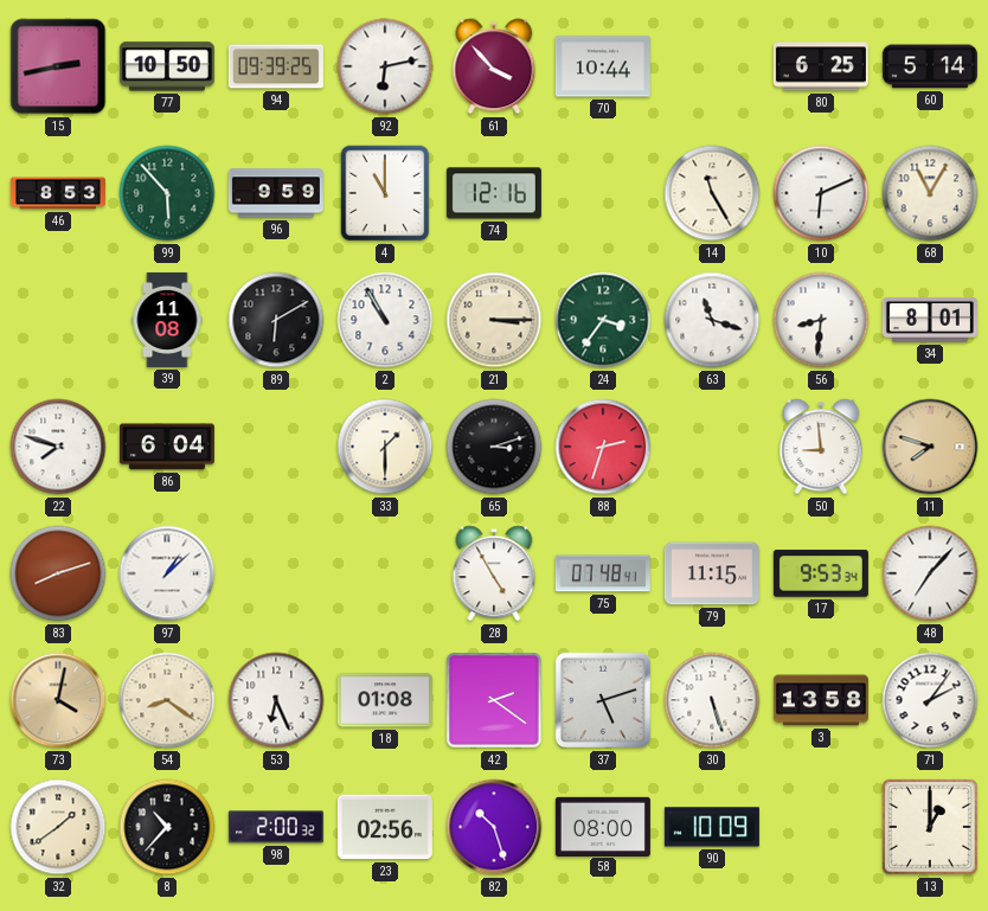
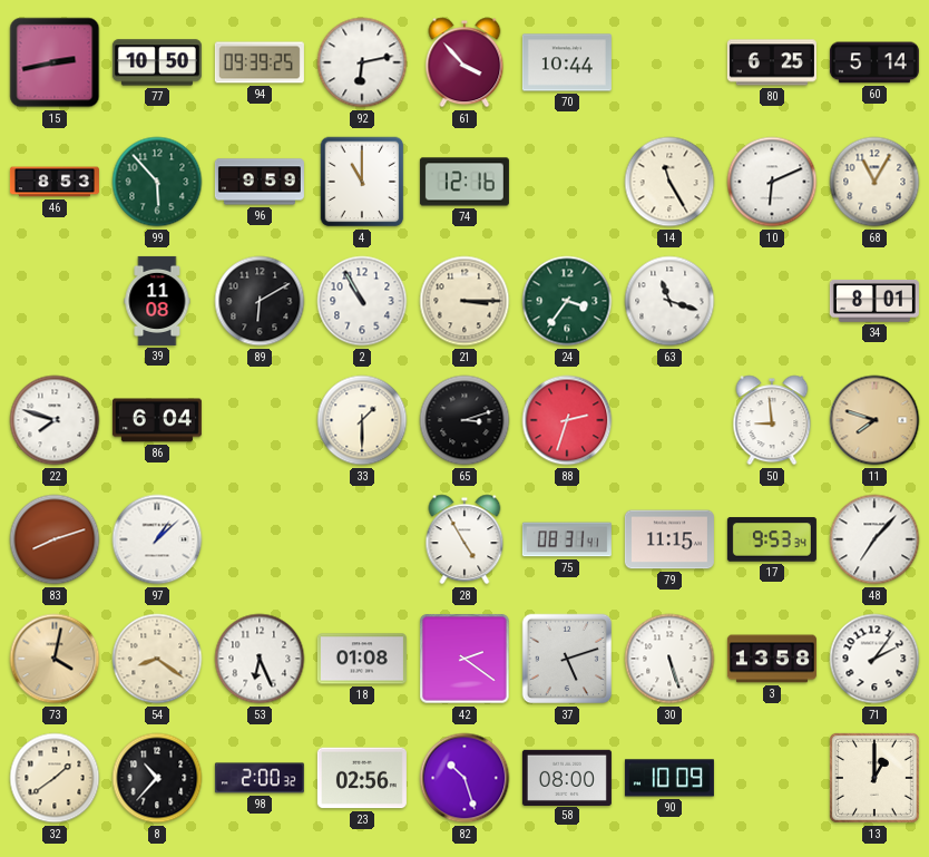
56: 8:31 -> none
75: 07:48 -> 08:31
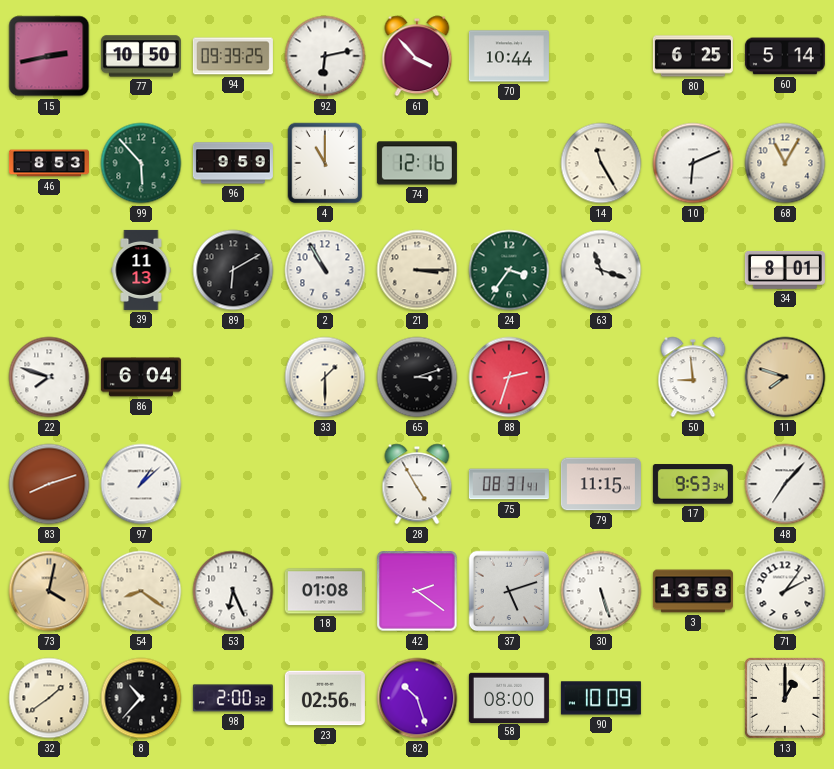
39: 11:08 -> 11:13
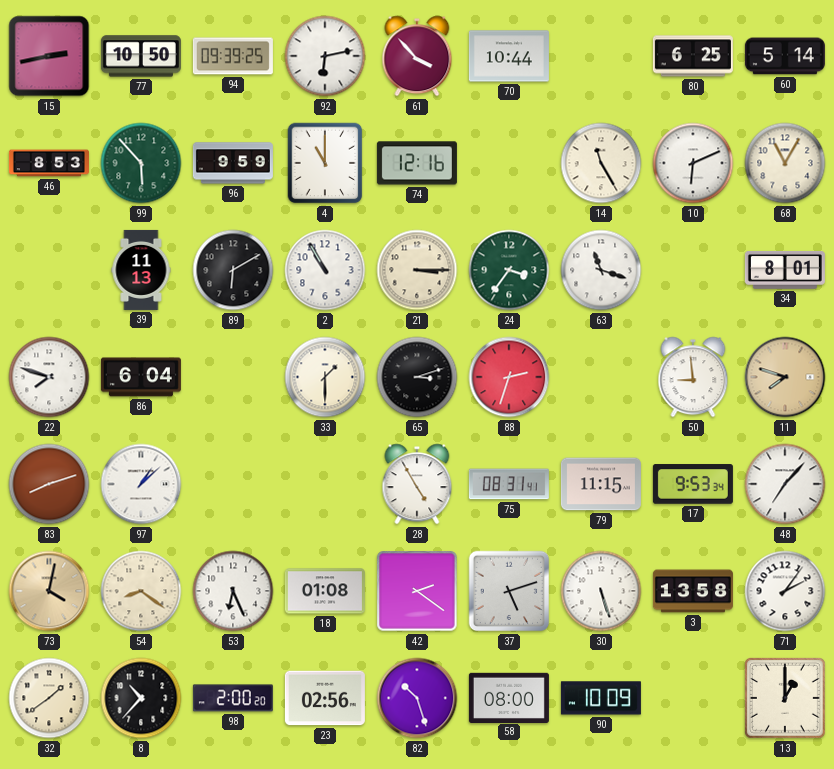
98: 2:00:32 -> 2:00:20
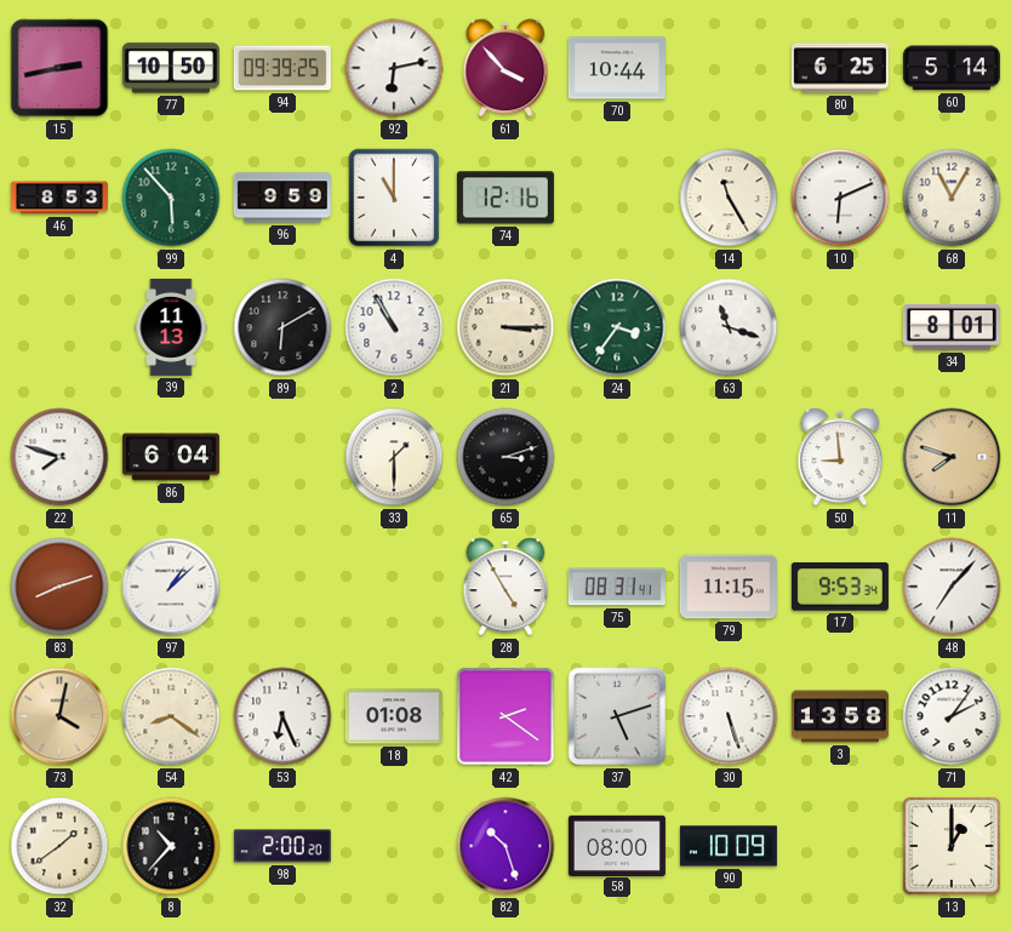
88: 2:33 -> none
23: 02:56 -> none
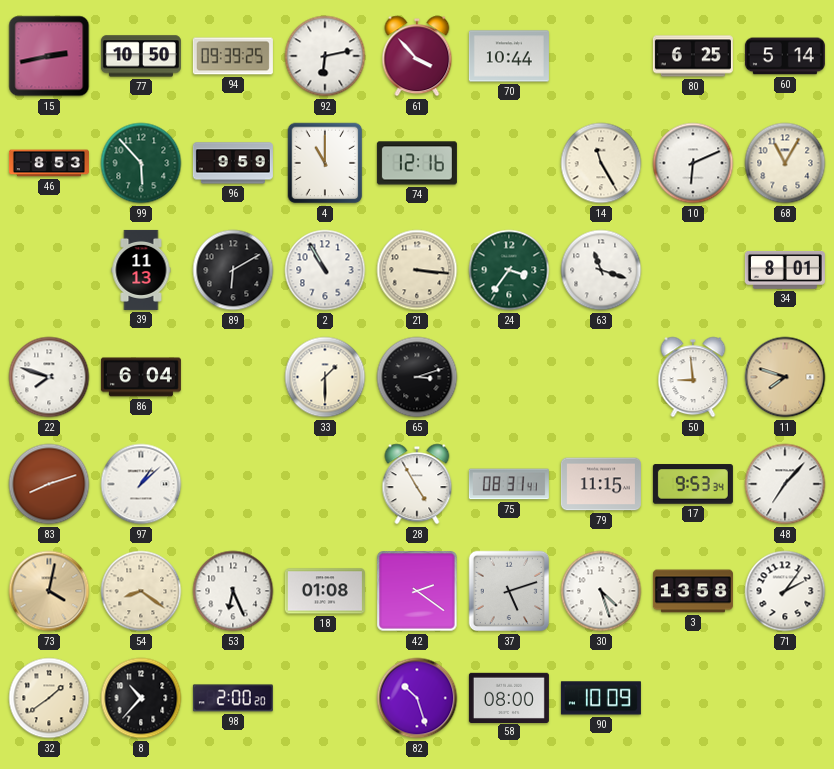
21: 3:15 -> 3:16
30: 5:27 -> 4:27
13: 1:00 -> none
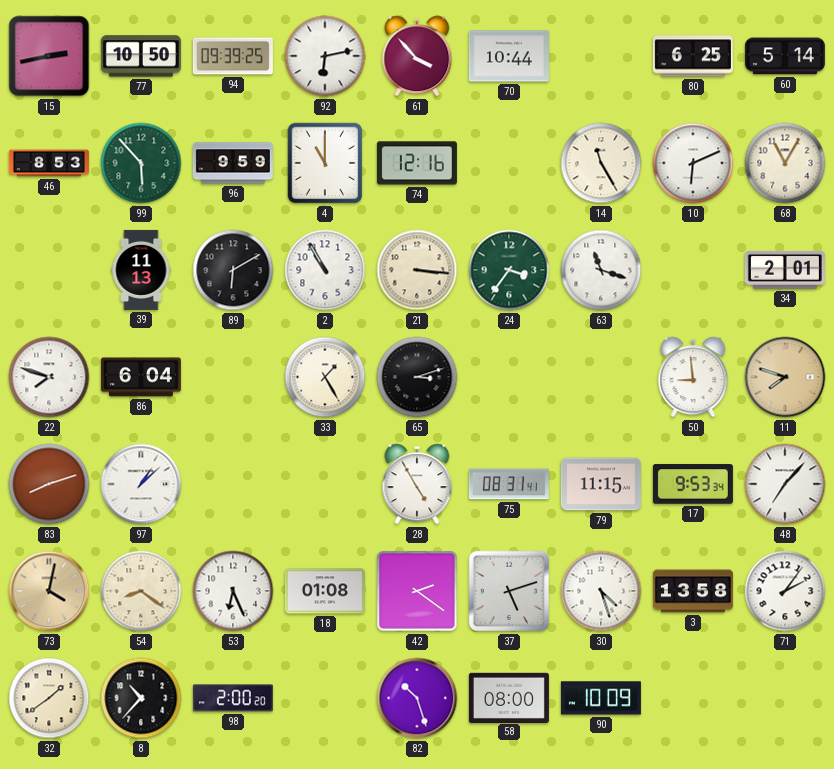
34: 8:01 -> 2:01
33: 1:30 -> 1:25
